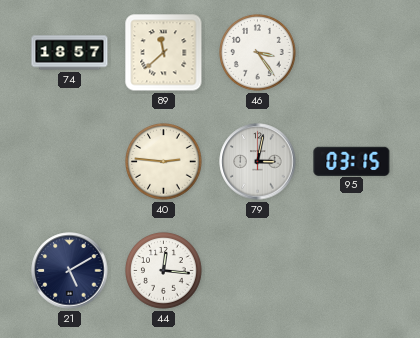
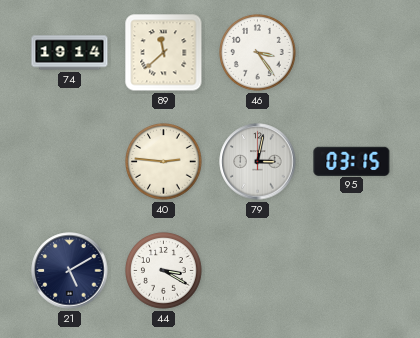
74: 18:57 -> 19:14
44: 12:16 -> 3:20
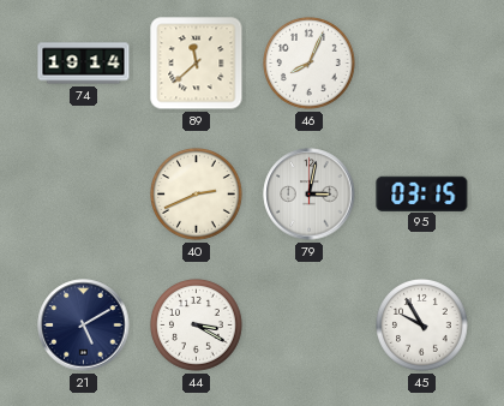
46: 3:24 -> 8:04
40: 2:46 -> 2:41
45: none -> 9:55
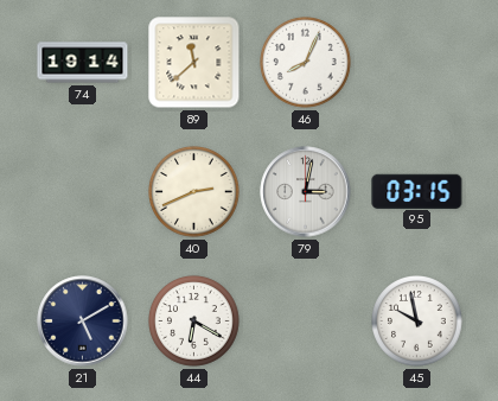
44: 3:20 -> 6:20
45: 9:55 -> 9:58
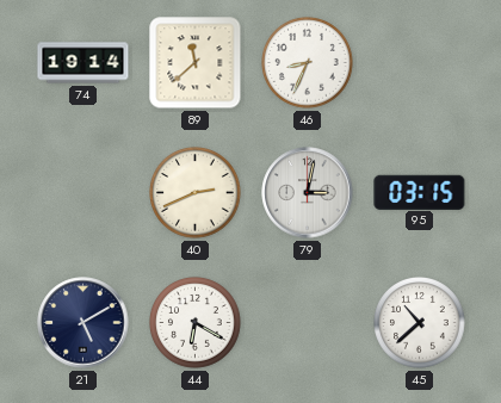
46: 8:04 -> 8:34
45: 9:58 -> 10:38
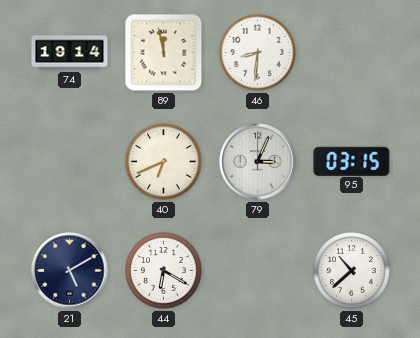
89: 11:38 -> 11:58
46: 8:34 -> 8:31
40: 2:41 -> 6:41
79: 3:02 -> 3:04
